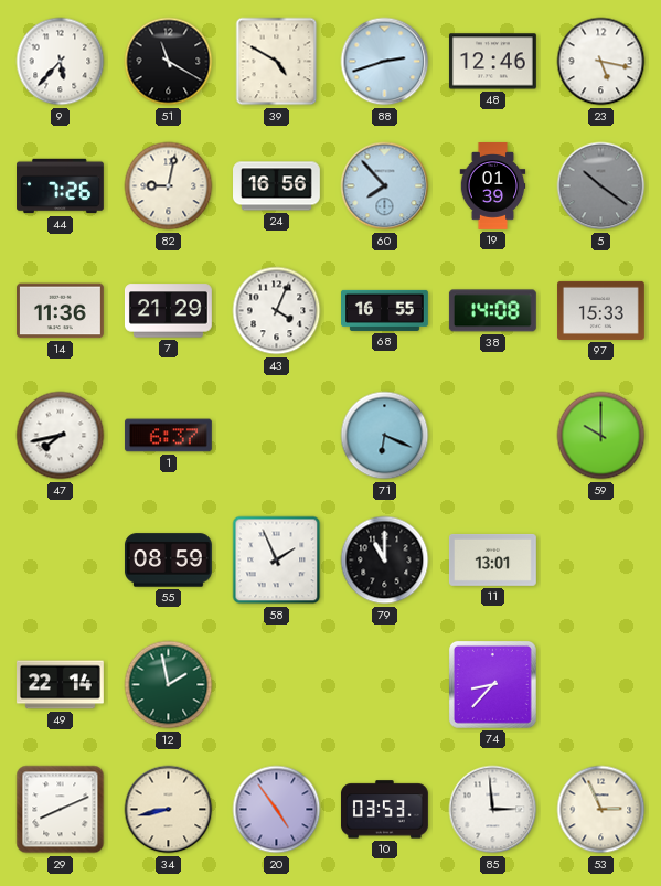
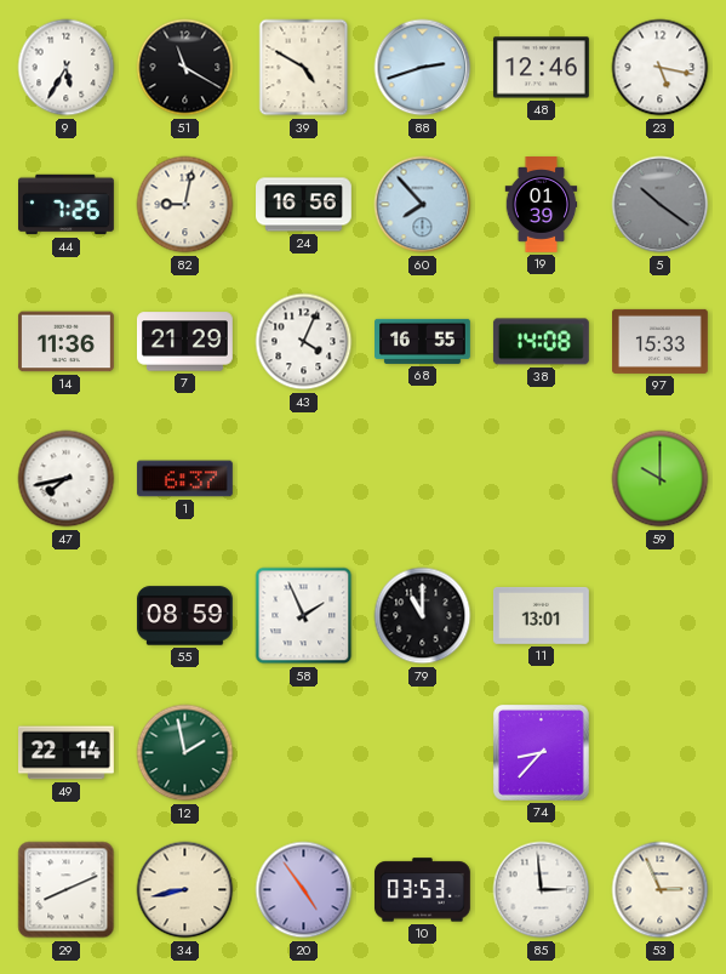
9: 5:37 -> 5:35
71: 6:19 -> none
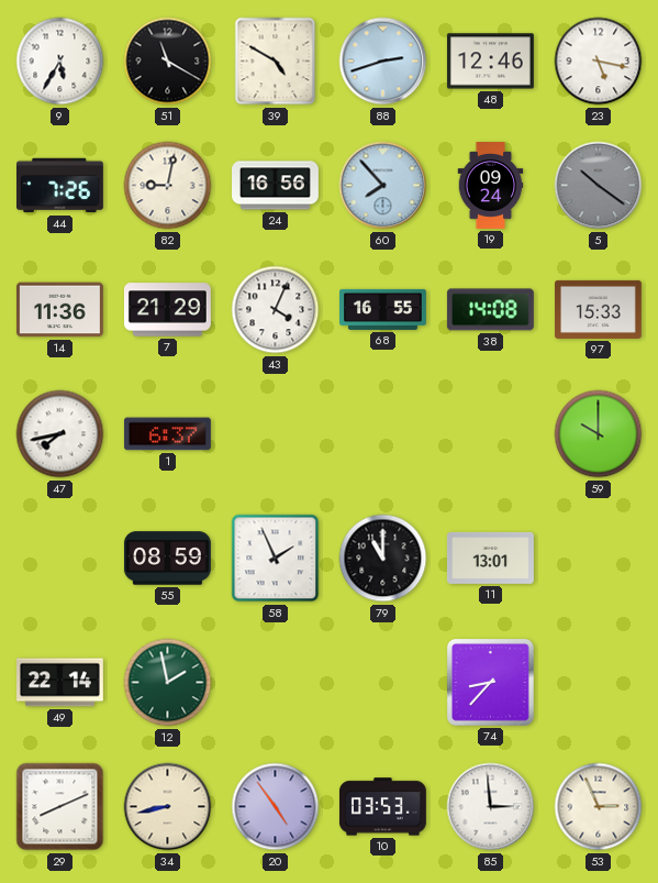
19: 01:39 -> 09:24
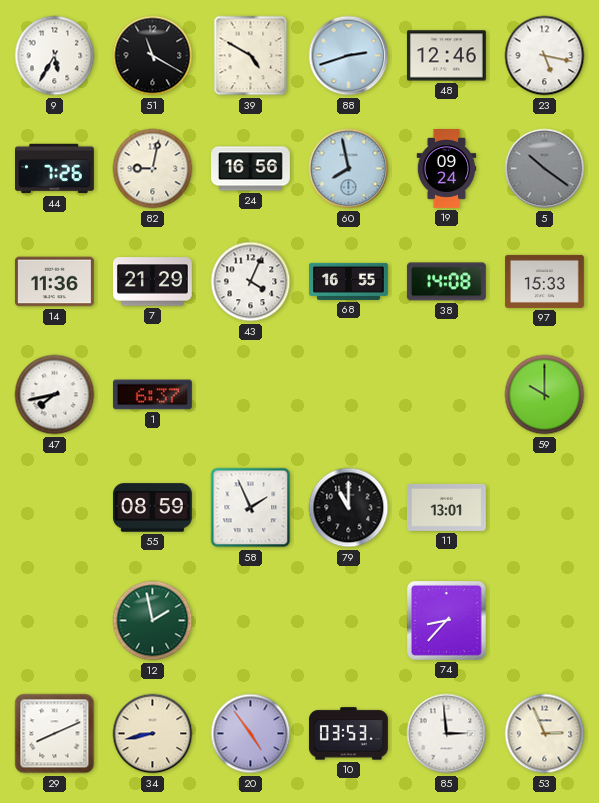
60: 7:53 -> 7:58
49: 22:14 -> none
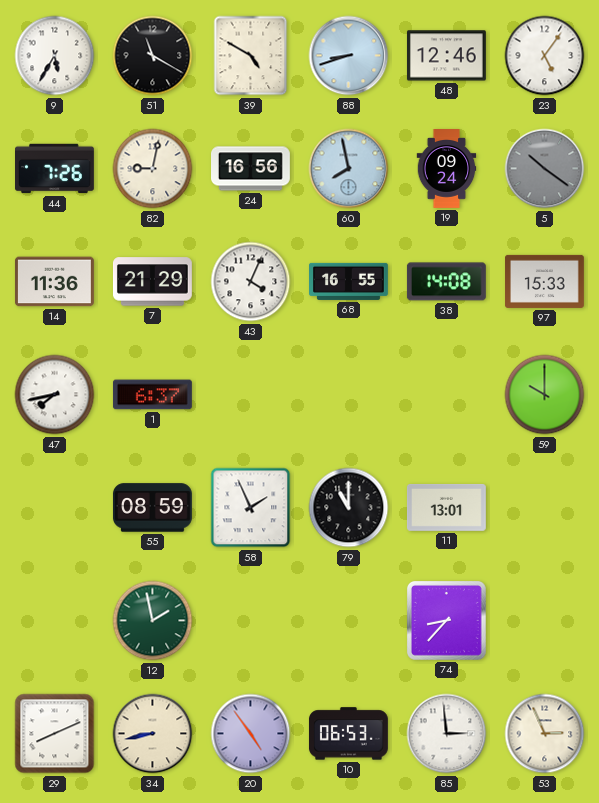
88: 2:42 -> 8:42
23: 5:17 -> 5:06
10: 03:53 -> 06:53
